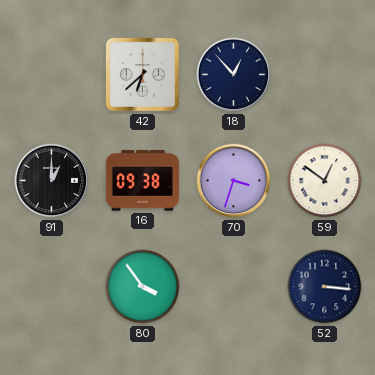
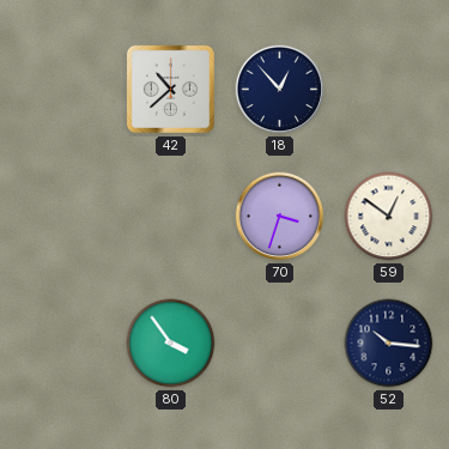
42: 6:38 -> 10:38
91: 1:00 -> none
16: 09:38 -> none
52: 3:16 -> 10:16
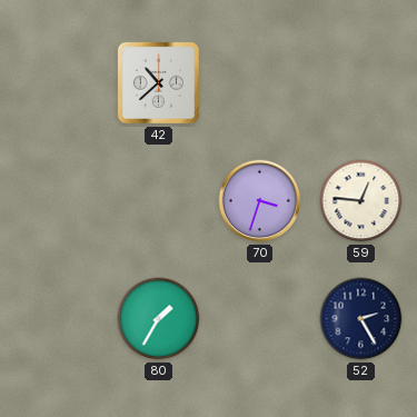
18: 12:53 -> none
59: 12:51 -> 12:46
80: 3:54 -> 1:35
52: 10:16 -> 2:25
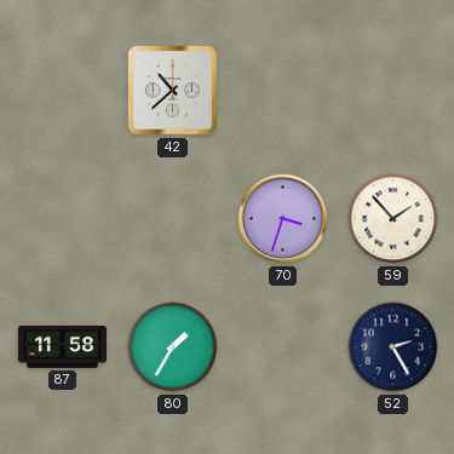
59: 12:46 -> 1:53
87: none -> 11:58
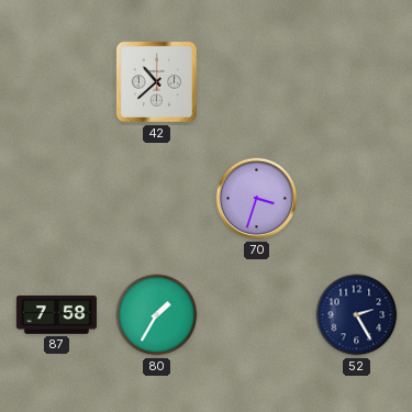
59: 1:53 -> none
87: 11:58 -> 7:58
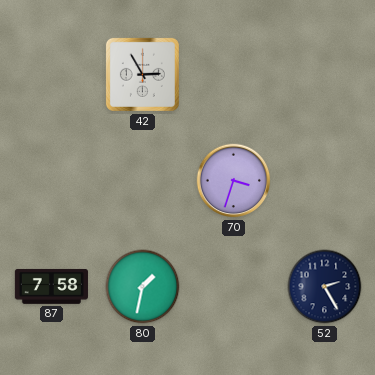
42: 10:38 -> 2:55
80: 1:35 -> 1:32
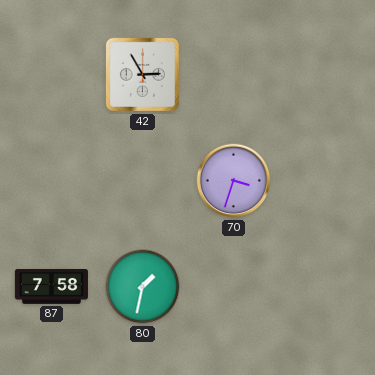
52: 2:25 -> none
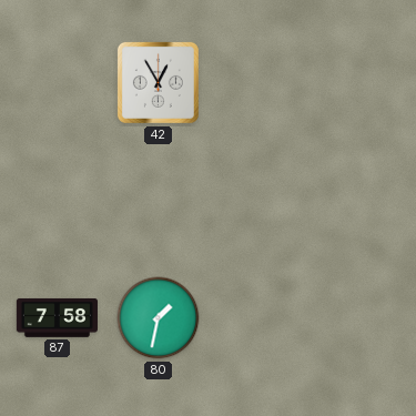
42: 2:55 -> 12:55
70: 3:33 -> none
